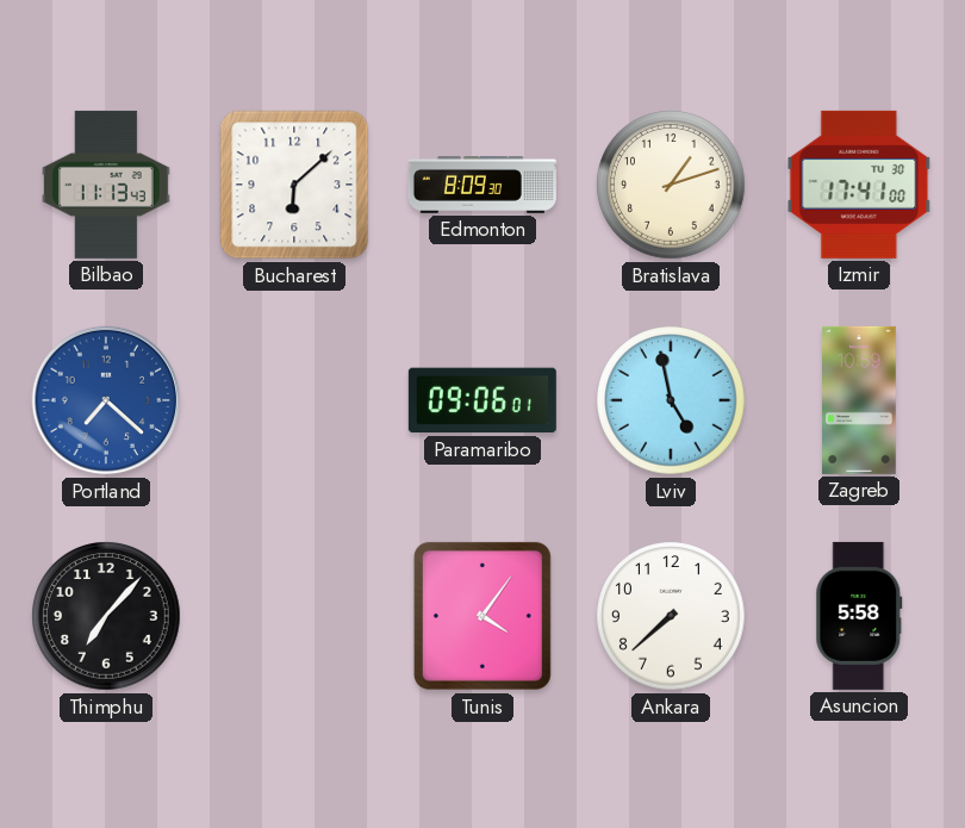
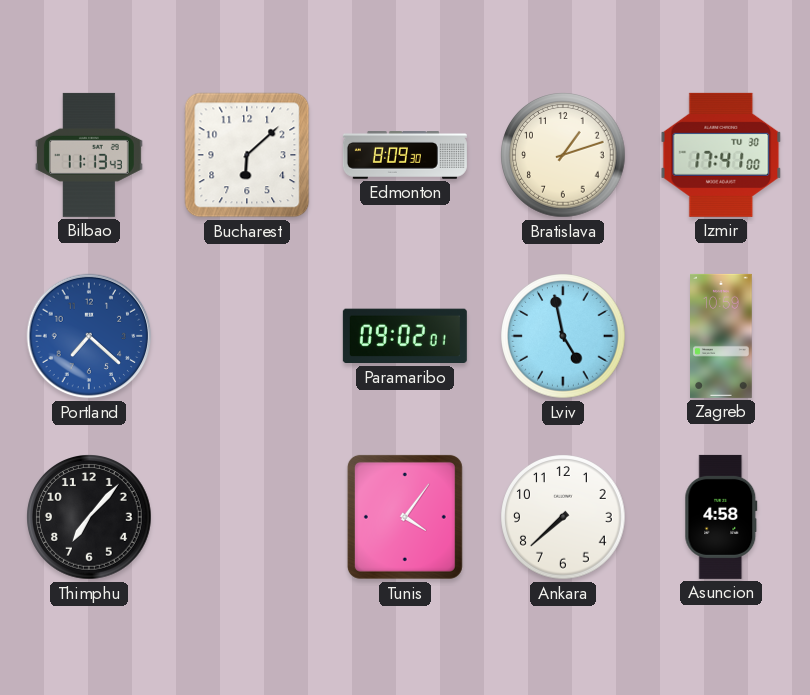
Paramaribo: 09:06 -> 09:02
Asuncion: 5:58 -> 4:58
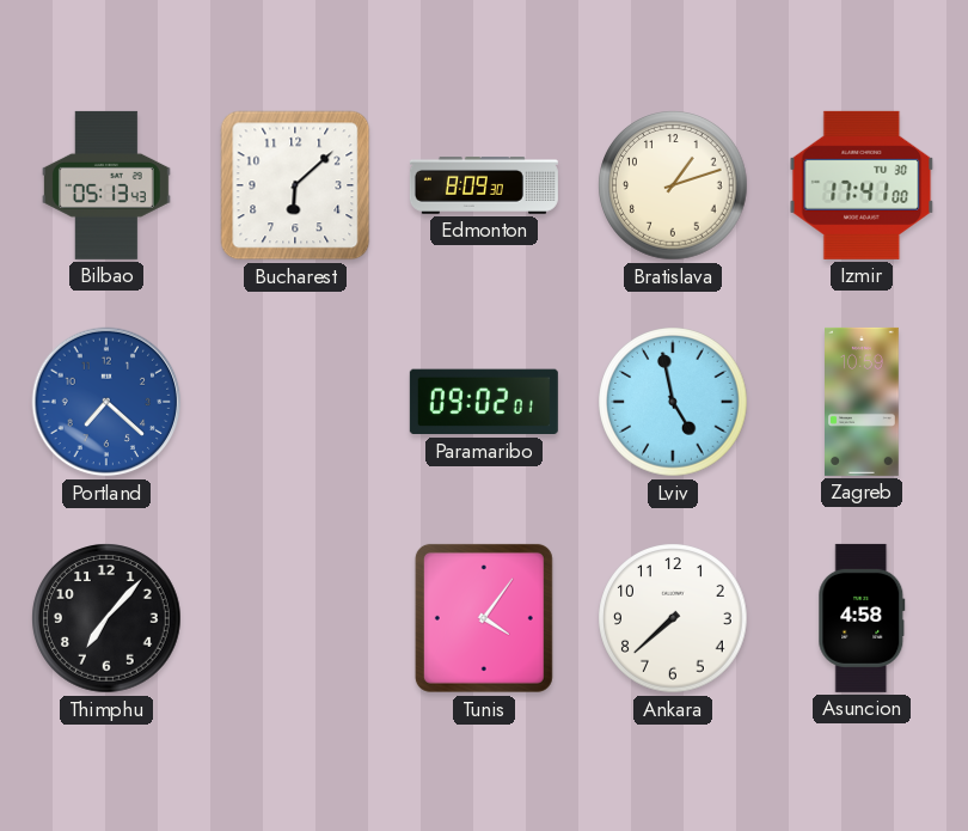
Bilbao: 11:13 -> 05:13
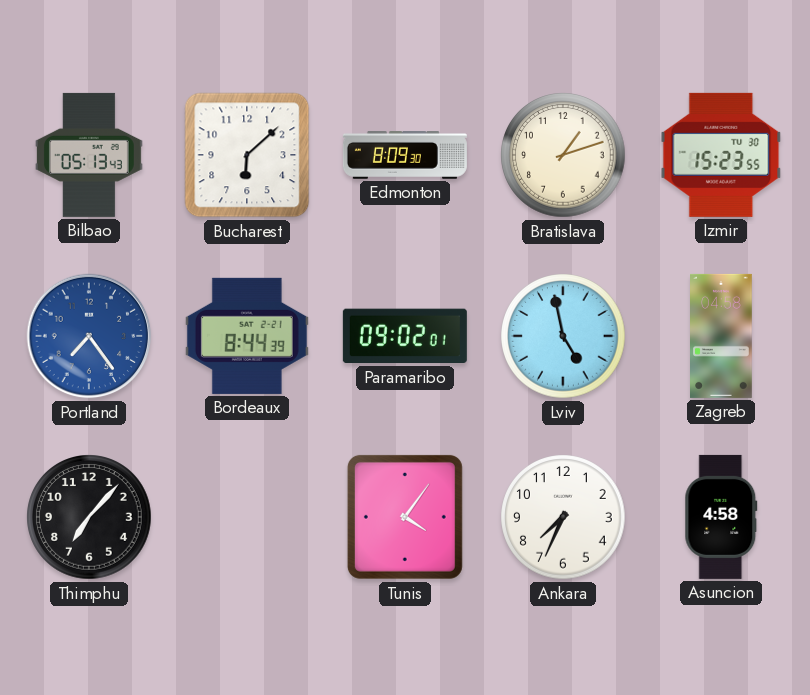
Izmir: 17:41 -> 15:23
Portland: 7:22 -> 7:24
Bordeaux: none -> 8:44
Zagreb: 10:59 -> 04:58
Ankara: 7:38 -> 7:34
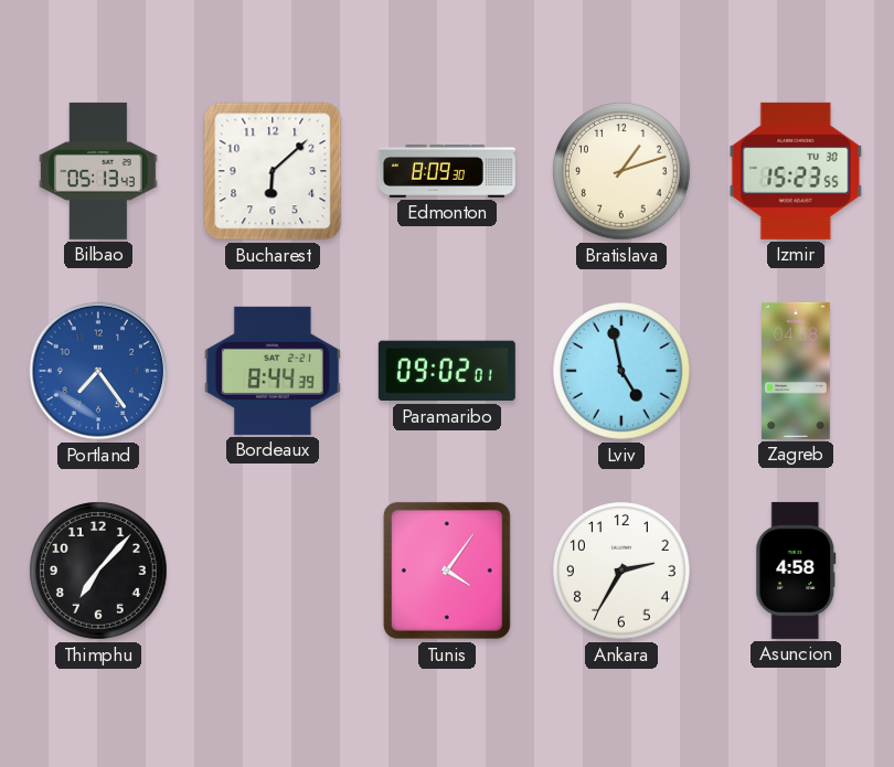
Ankara: 7:34 -> 2:35
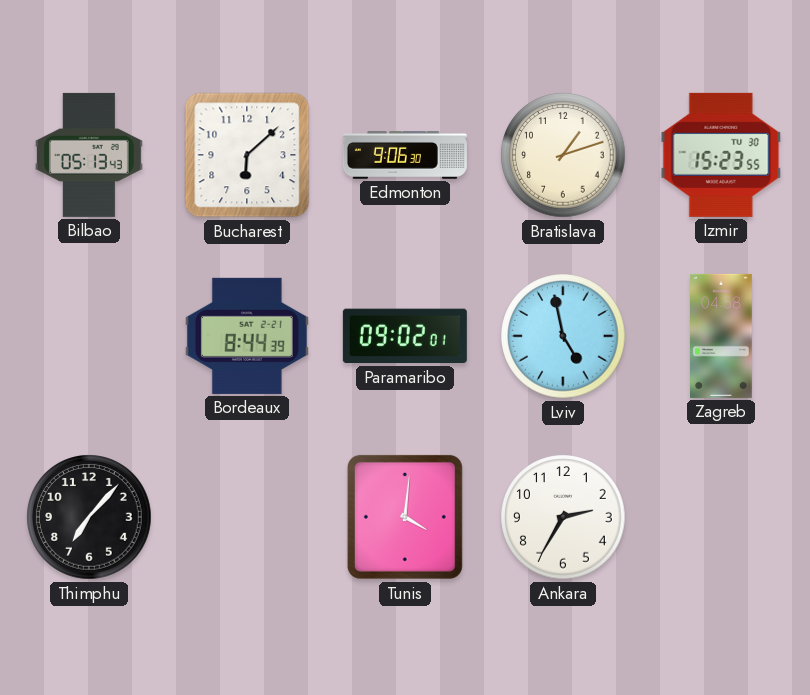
Edmonton: 8:09 -> 9:06
Portland: 7:24 -> none
Tunis: 4:06 -> 4:01
Asuncion: 4:58 -> none
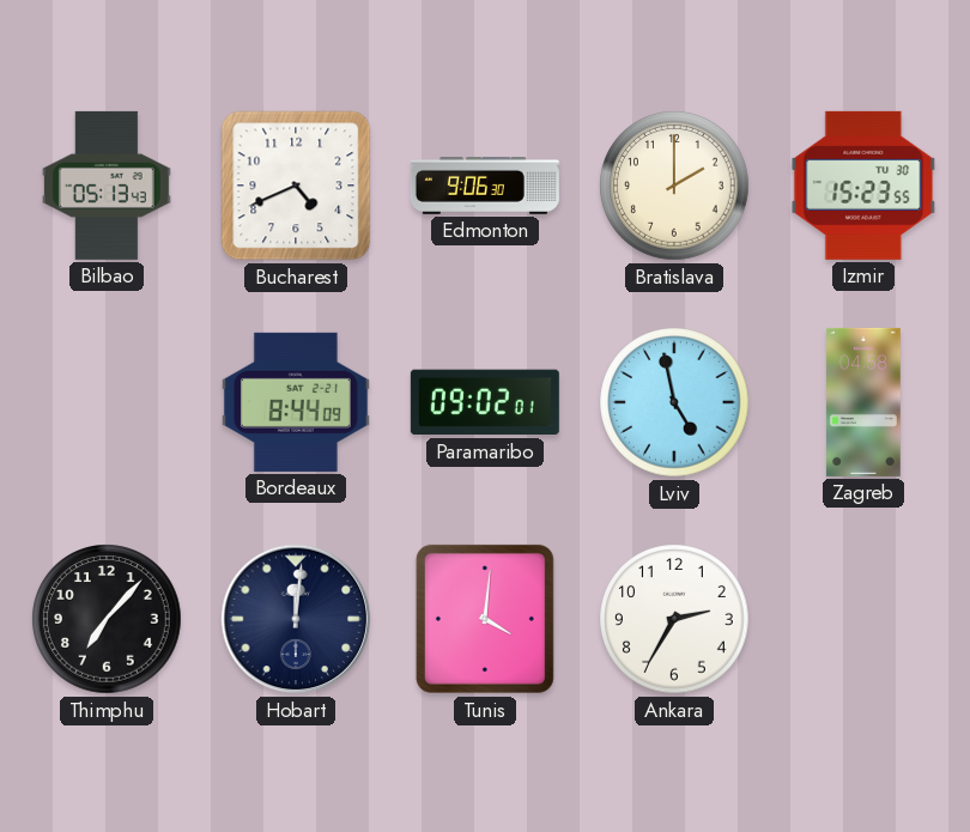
Bucharest: 6:08 -> 4:41
Bratislava: 1:12 -> 2:00
Bordeaux: 8:44:39 -> 8:44:09
Hobart: none -> 12:01
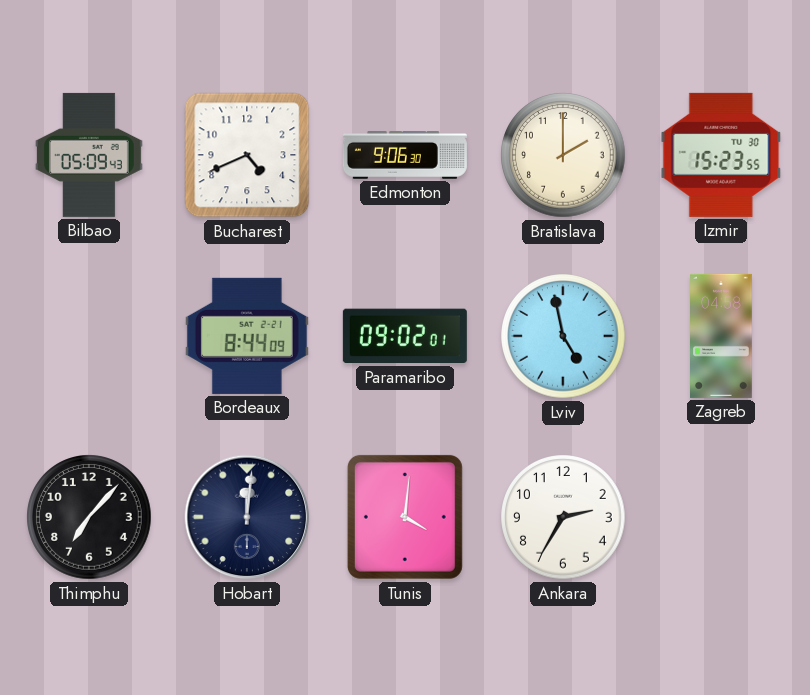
Bilbao: 05:13 -> 05:09
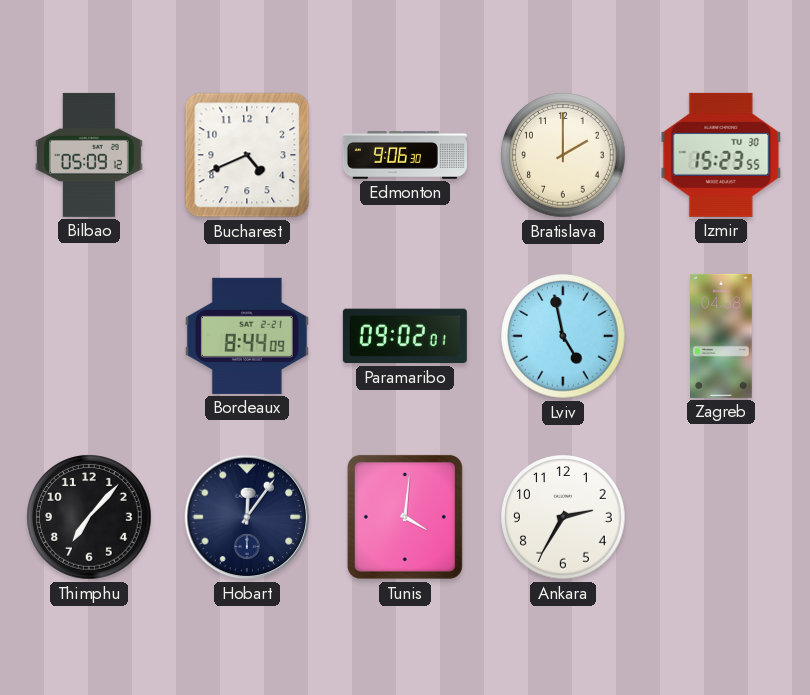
Bilbao: 05:09:43 -> 05:09:12
Hobart: 12:01 -> 12:06
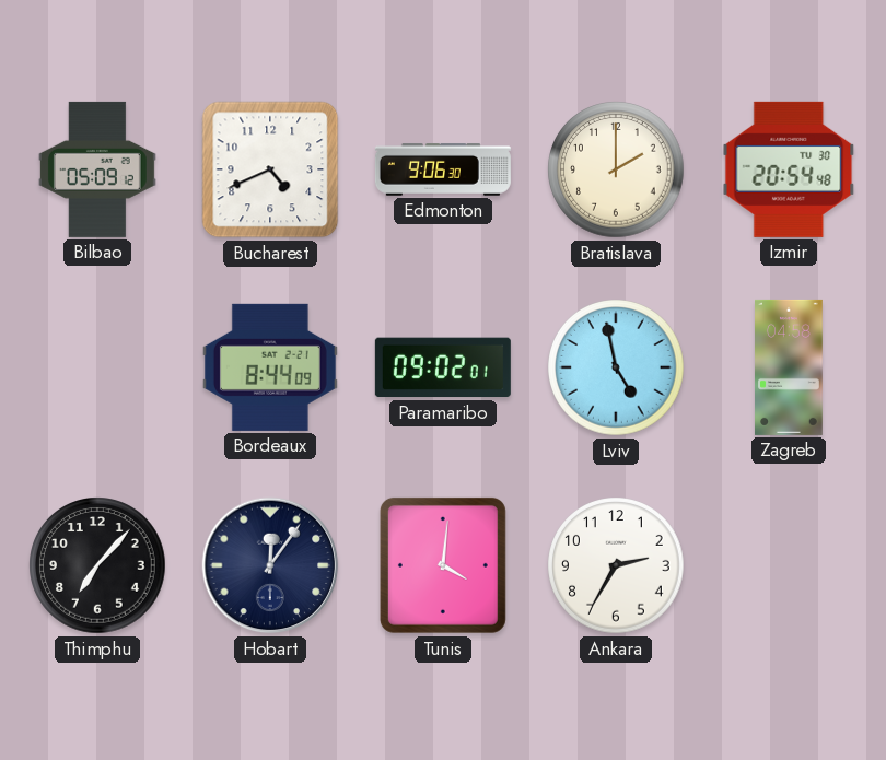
Izmir: 15:23 -> 20:54
